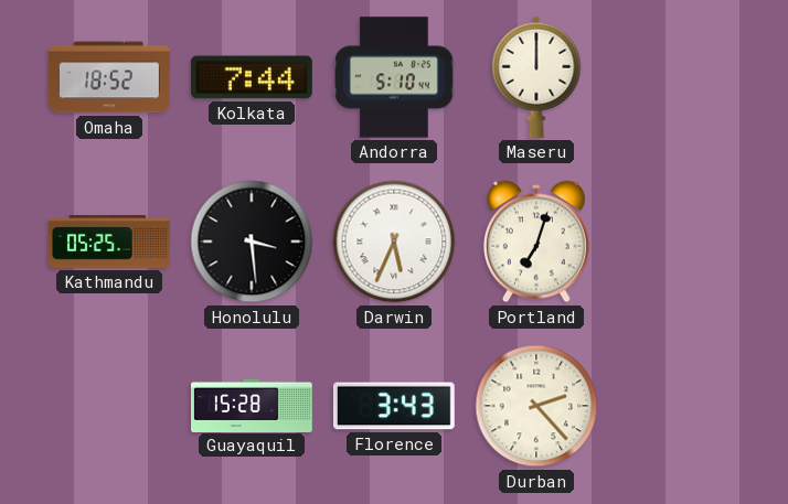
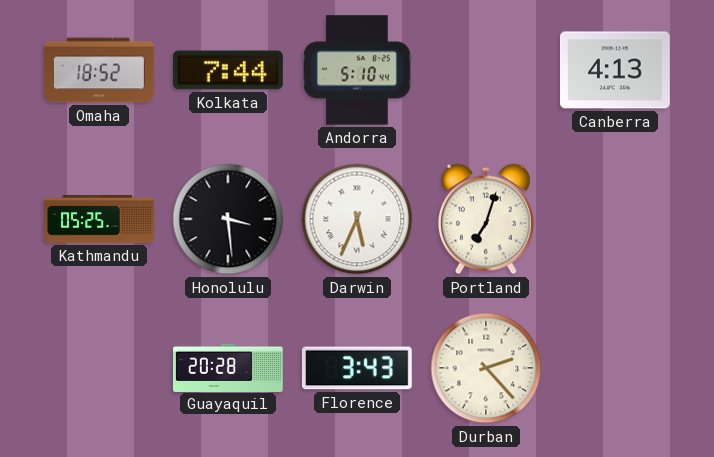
Maseru: 12:00 -> none
Canberra: none -> 4:13
Guayaquil: 15:28 -> 20:28
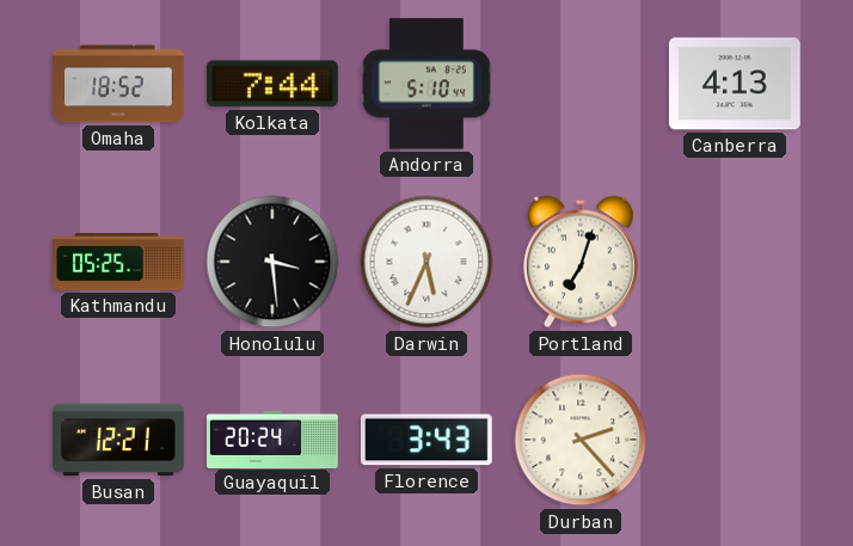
Busan: none -> 12:21
Guayaquil: 20:28 -> 20:24
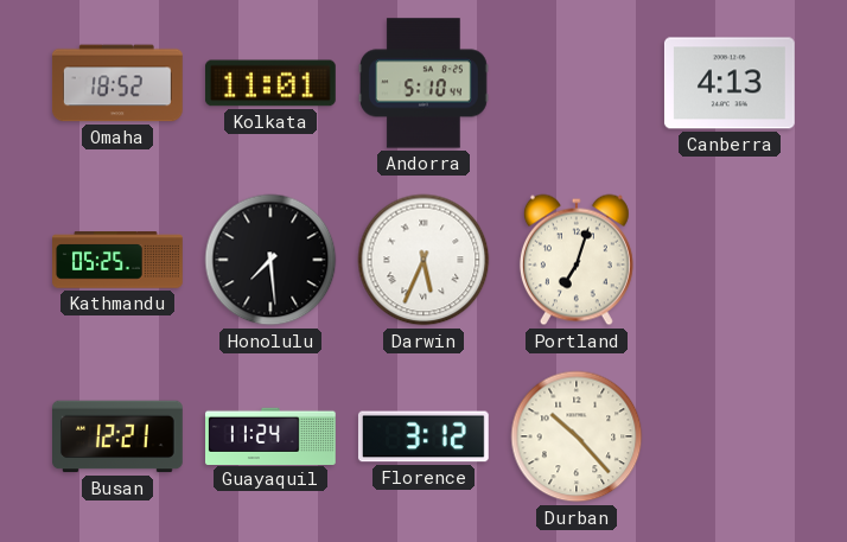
Kolkata: 7:44 -> 11:01
Honolulu: 3:29 -> 7:29
Guayaquil: 20:24 -> 11:24
Florence: 3:43 -> 3:12
Durban: 2:23 -> 10:23
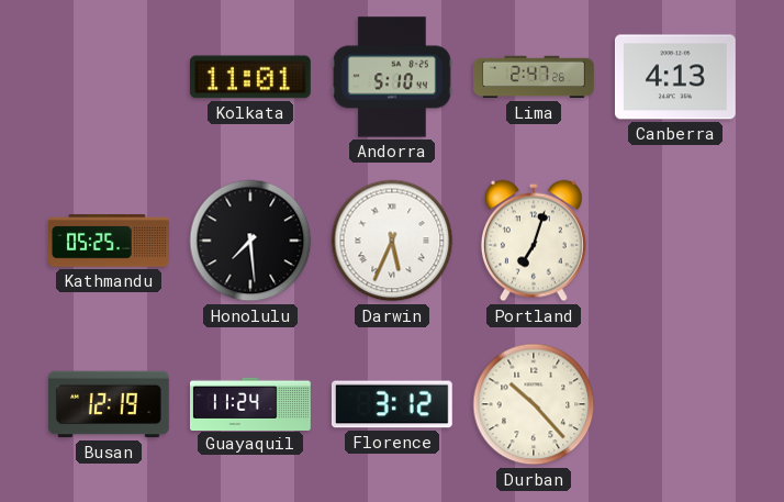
Omaha: 18:52 -> none
Lima: none -> 2:47
Busan: 12:21 -> 12:19
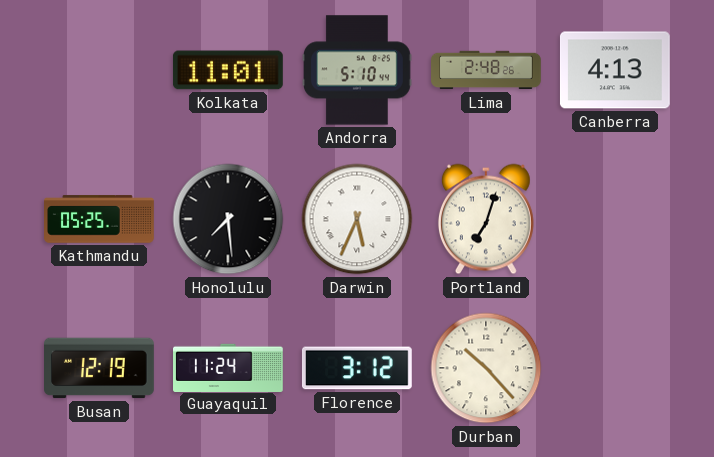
Lima: 2:47 -> 2:48
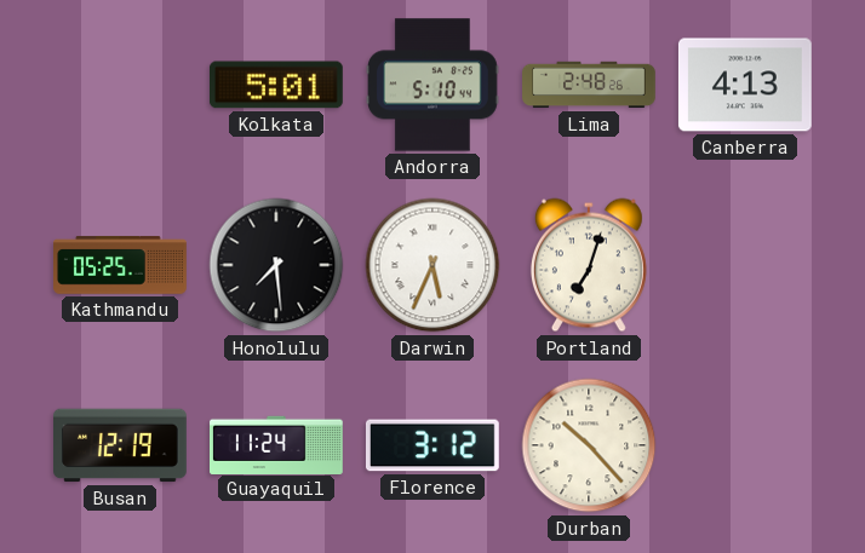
Kolkata: 11:01 -> 5:01
